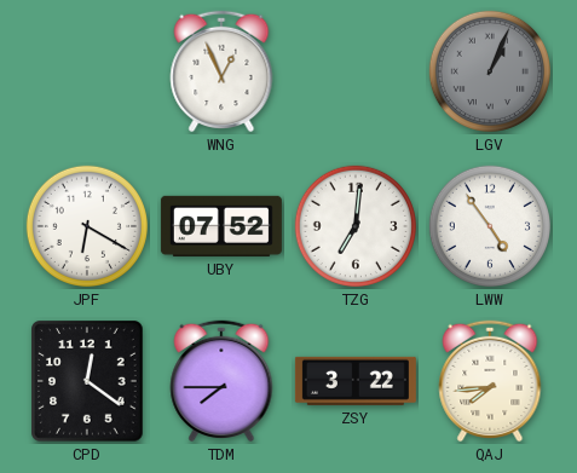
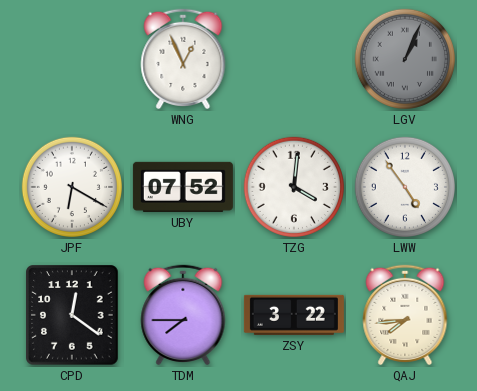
TZG: 7:01 -> 4:01
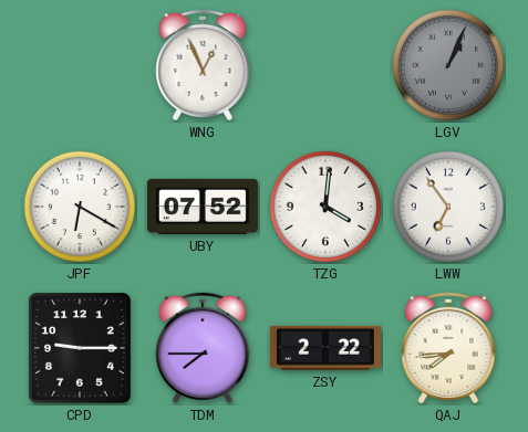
LWW: 4:54 -> 6:54
CPD: 12:21 -> 9:15
ZSY: 3:22 -> 2:22
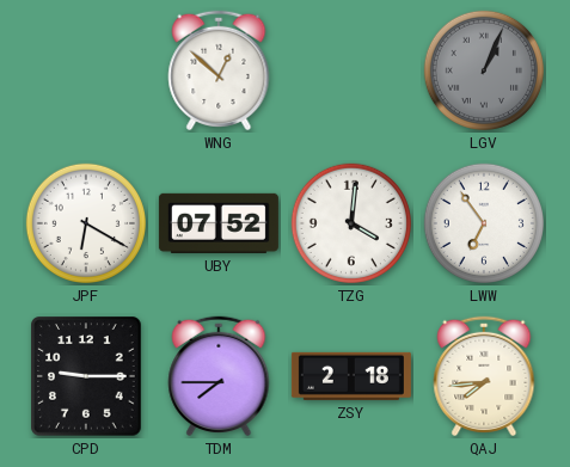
WNG: 12:56 -> 12:52
ZSY: 2:22 -> 2:18
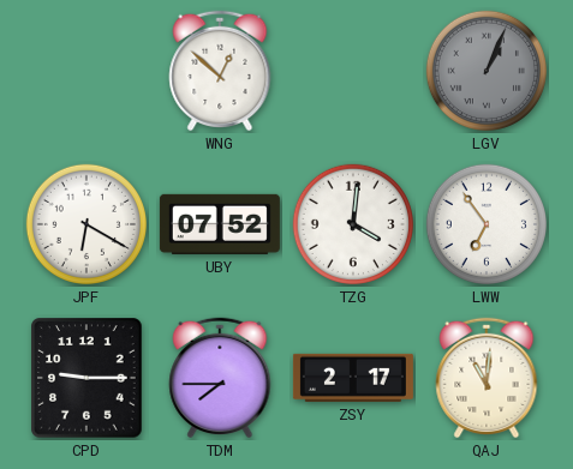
ZSY: 2:18 -> 2:17
QAJ: 7:44 -> 11:01
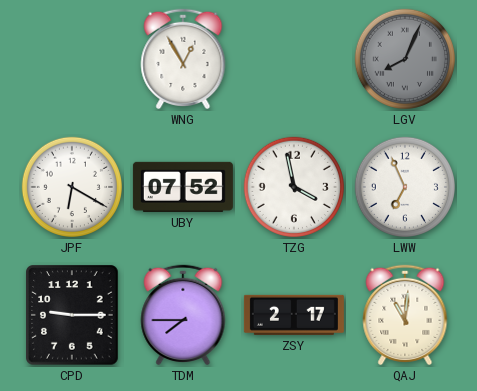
WNG: 12:52 -> 12:55
LGV: 1:04 -> 8:04
TZG: 4:01 -> 3:58
LWW: 6:54 -> 6:56
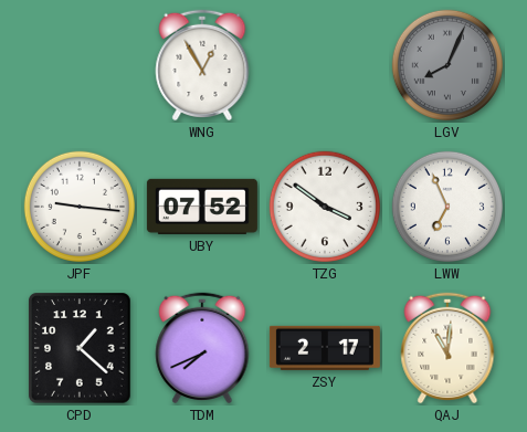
JPF: 6:20 -> 9:16
TZG: 3:58 -> 3:51
CPD: 9:15 -> 1:22
TDM: 7:45 -> 7:41
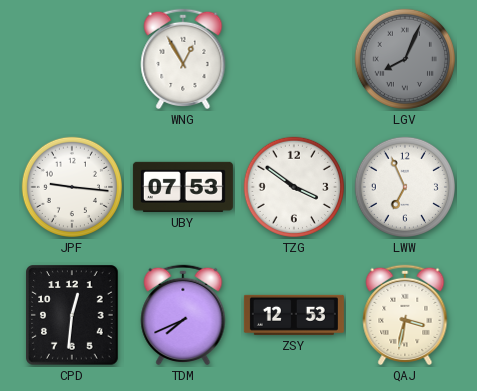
UBY: 07:52 -> 07:53
CPD: 1:22 -> 12:31
ZSY: 2:17 -> 12:53
QAJ: 11:01 -> 3:32
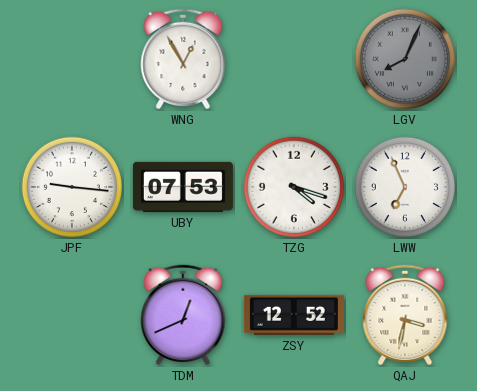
TZG: 3:51 -> 4:18
CPD: 12:31 -> none
TDM: 7:41 -> 12:41
ZSY: 12:53 -> 12:52
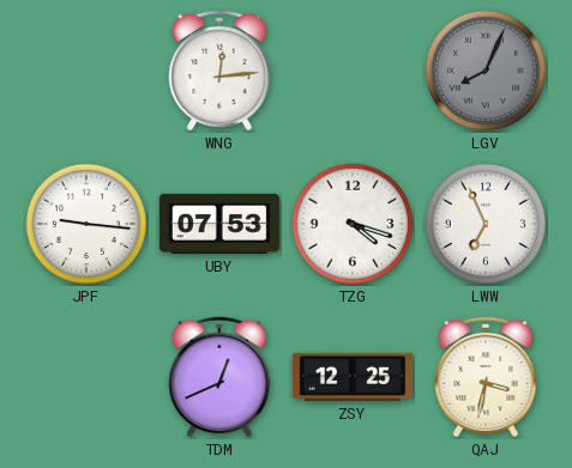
WNG: 12:55 -> 12:14
ZSY: 12:52 -> 12:25
